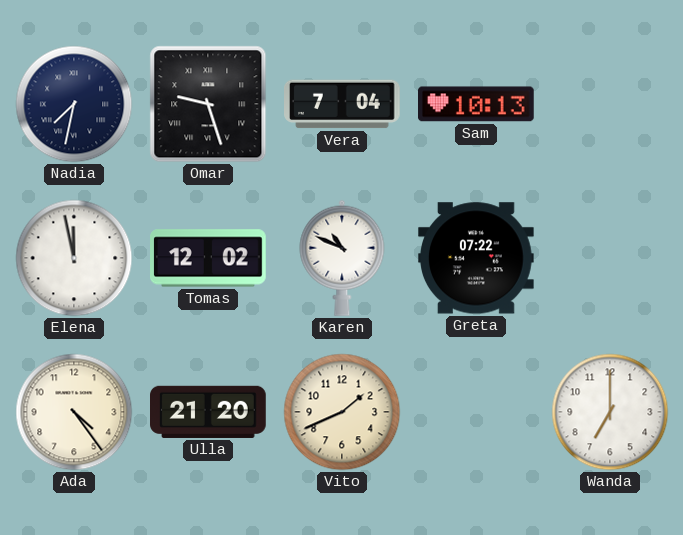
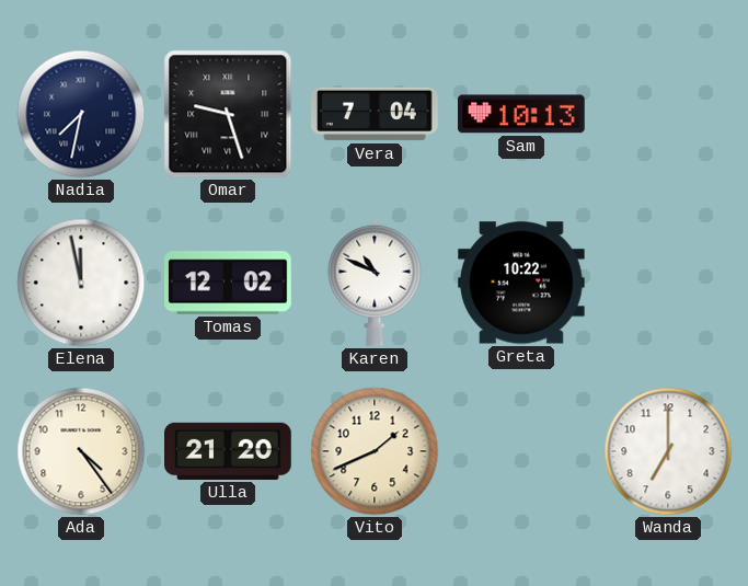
Greta: 07:22 -> 10:22
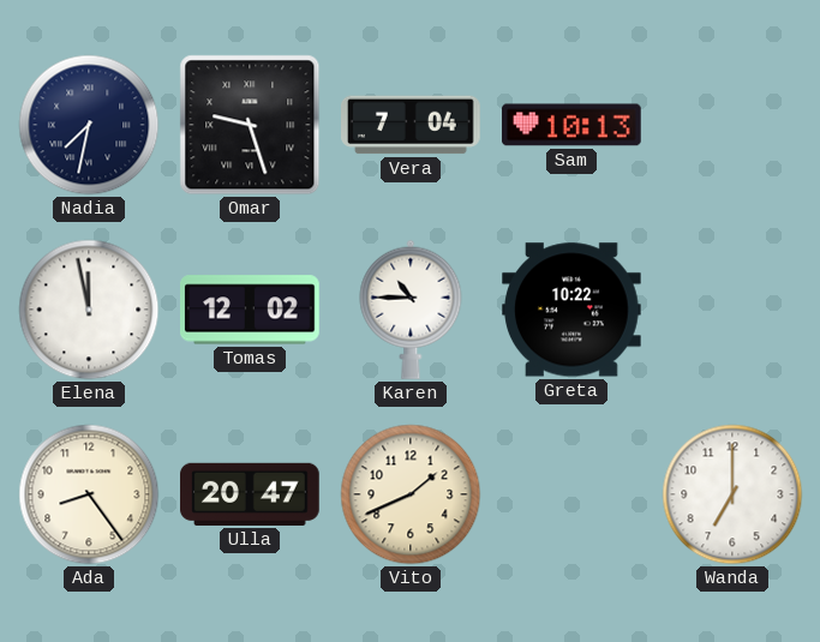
Karen: 10:49 -> 10:45
Ada: 4:24 -> 8:24
Ulla: 21:20 -> 20:47
